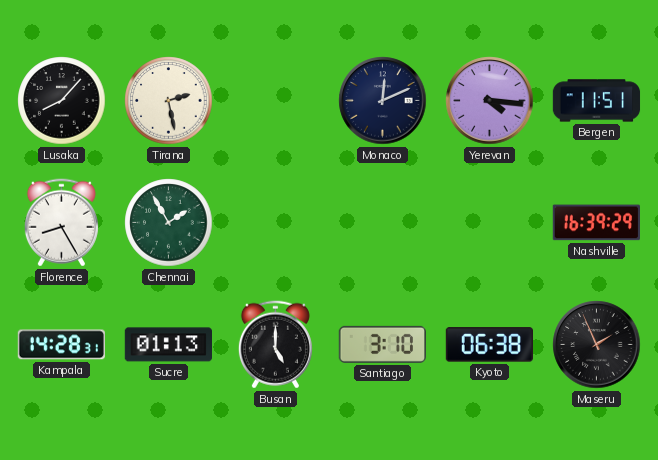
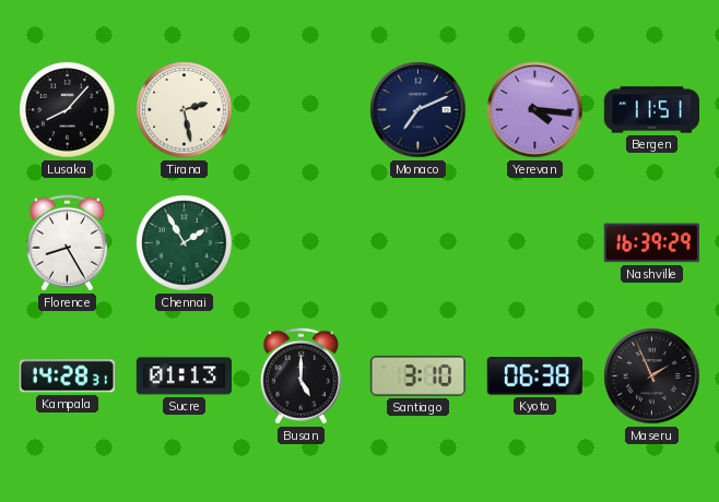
Monaco: 12:11 -> 7:11
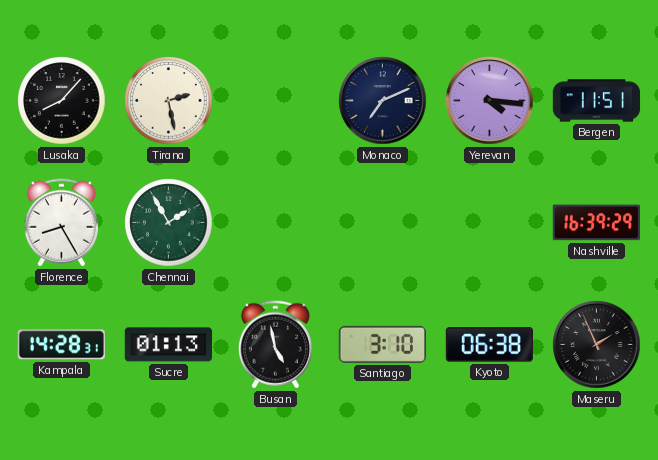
Busan: 5:00 -> 4:58
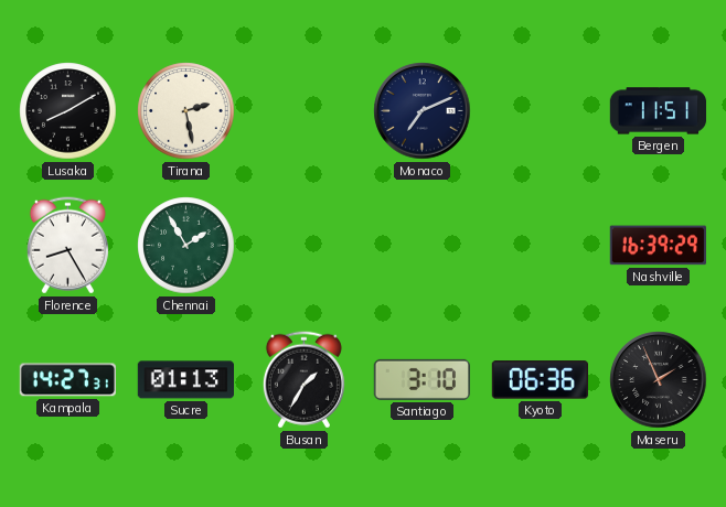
Lusaka: 8:07 -> 8:10
Yerevan: 4:16 -> none
Kampala: 14:28 -> 14:27
Busan: 4:58 -> 1:35
Kyoto: 06:38 -> 06:36
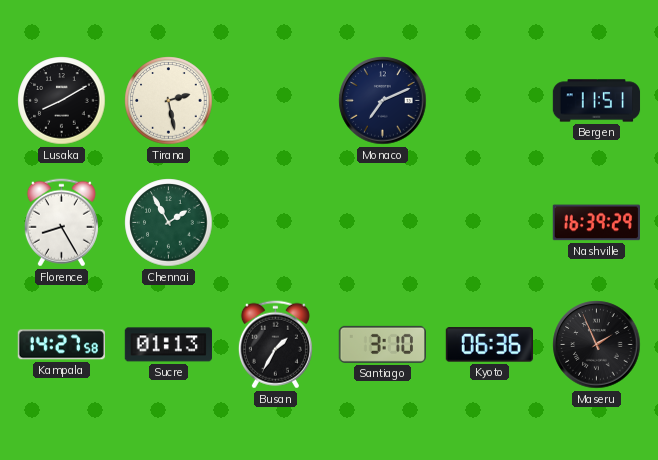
Kampala: 14:27:31 -> 14:27:58
